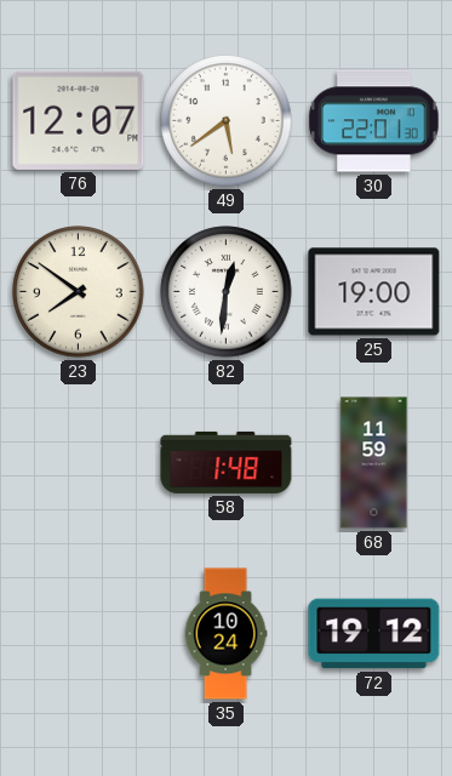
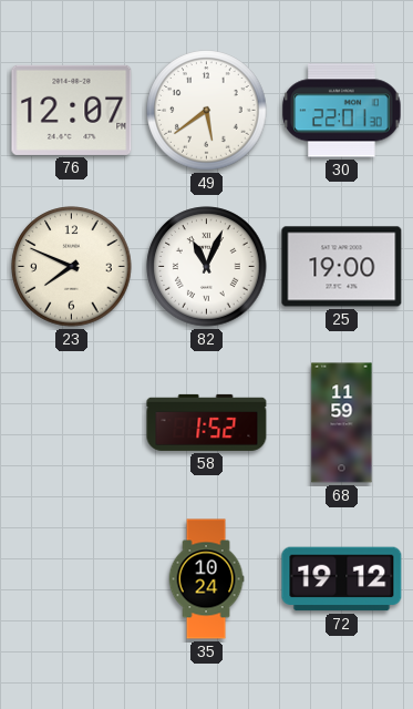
23: 7:51 -> 7:49
82: 12:31 -> 11:04
58: 1:48 -> 1:52
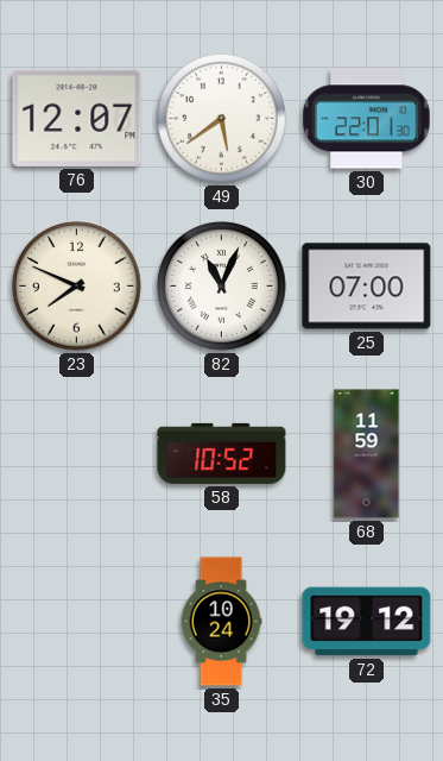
25: 19:00 -> 07:00
58: 1:52 -> 10:52
